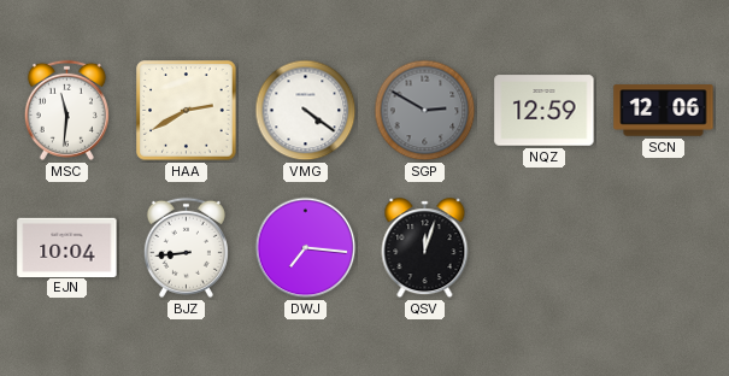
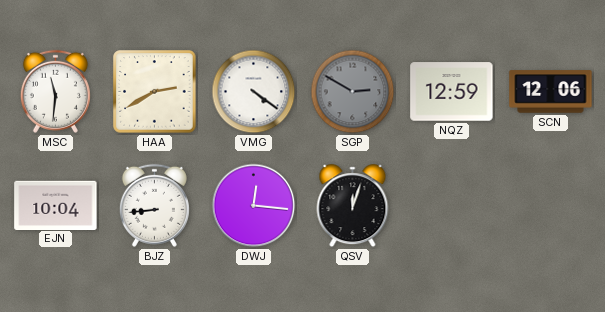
DWJ: 7:16 -> 12:16
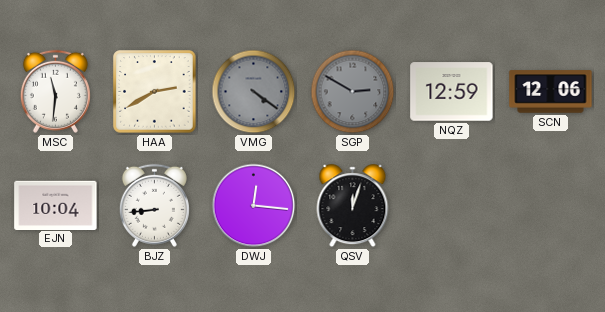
VMG dial: white -> grey
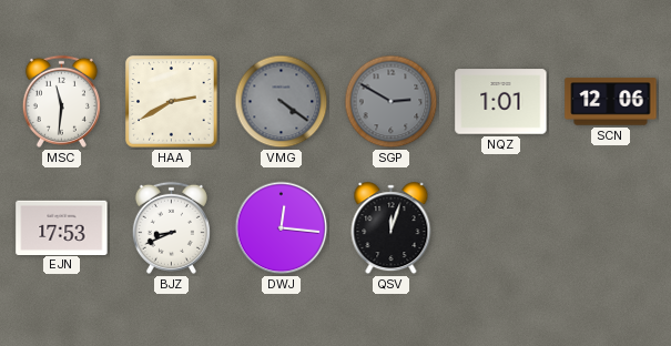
NQZ: 12:59 -> 1:01
EJN: 10:04 -> 17:53
BJZ: 8:44 -> 8:41
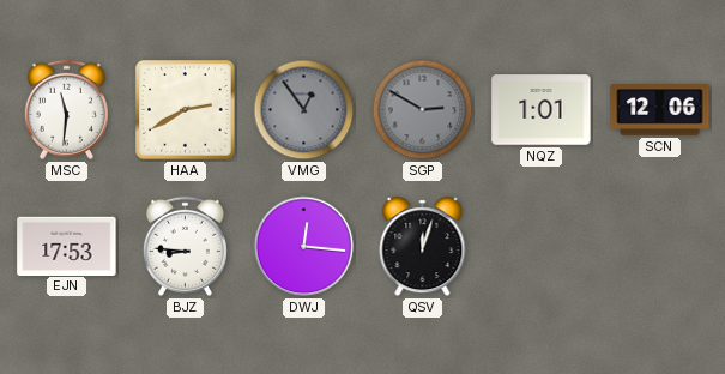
VMG: 4:21 -> 12:54
BJZ: 8:41 -> 8:46
